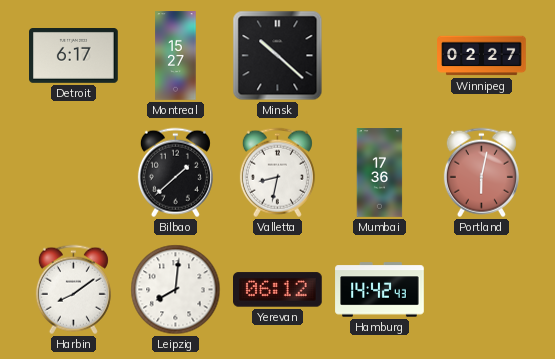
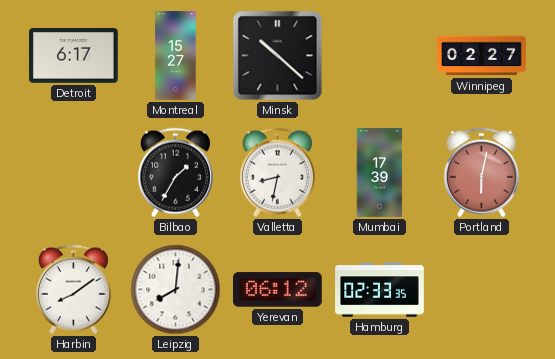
Bilbao: 1:38 -> 1:35
Mumbai: 17:36 -> 17:39
Hamburg: 14:42 -> 02:33
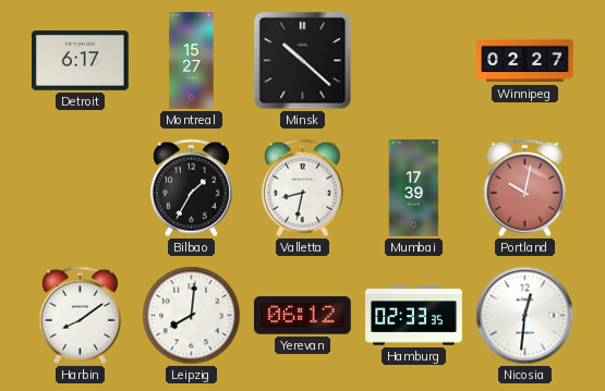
Portland: 6:02 -> 10:02
Nicosia: none -> 12:31
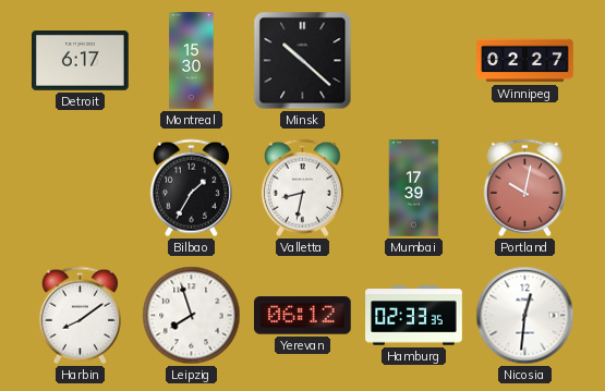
Montreal: 15:27 -> 15:30
Leipzig: 8:01 -> 7:57
